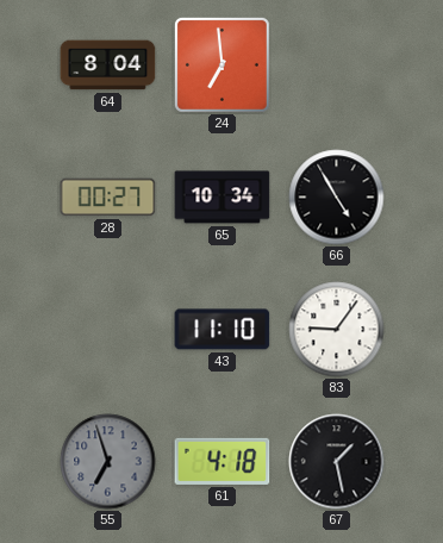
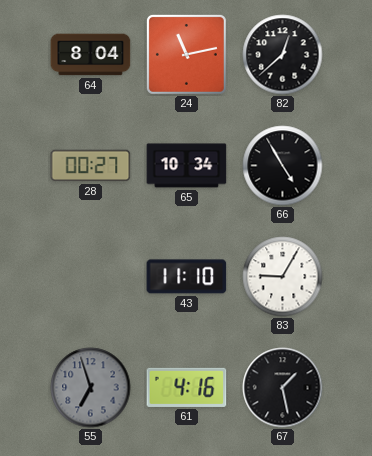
24: 6:59 -> 11:13
82: none -> 12:38
83: 9:06 -> 9:05
61: 4:18 -> 4:16
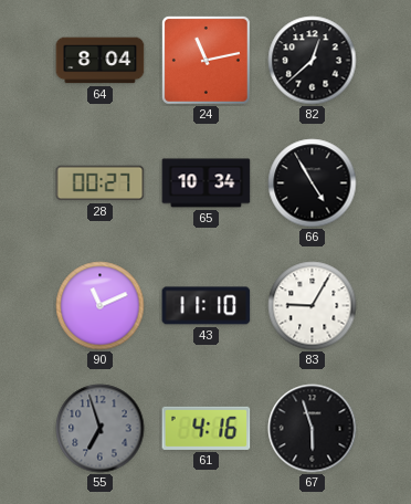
90: none -> 11:11
67: 1:28 -> 5:57
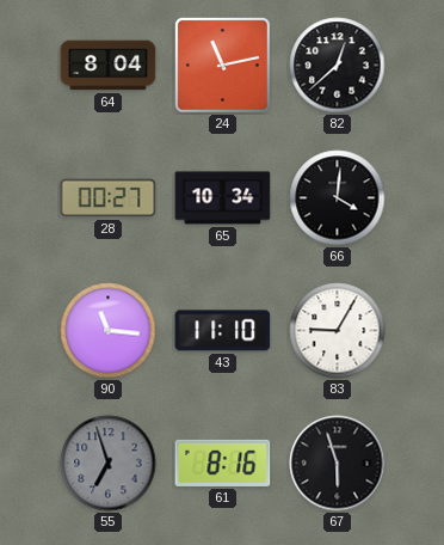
66: 4:55 -> 4:01
90: 11:11 -> 11:16
61: 4:16 -> 8:16
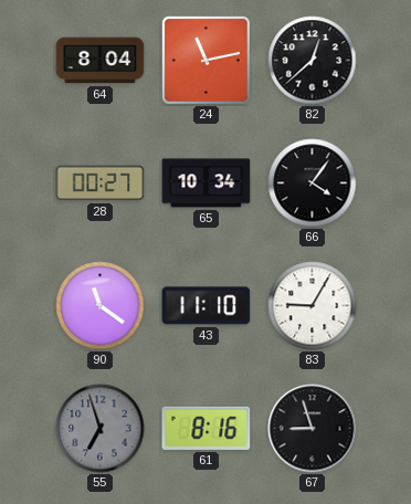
66: 4:01 -> 4:06
90: 11:16 -> 11:21
67: 5:57 -> 8:57
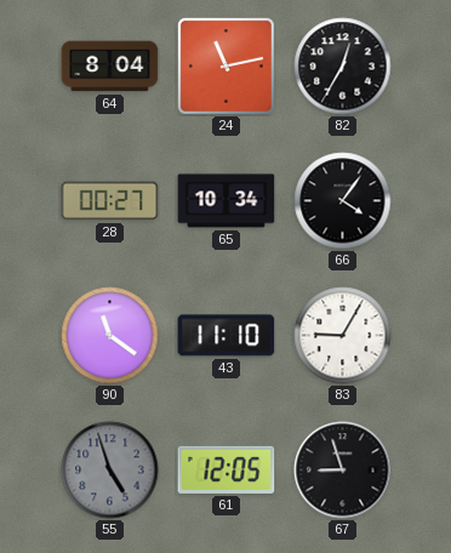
82: 12:38 -> 12:35
55: 6:57 -> 4:57
61: 8:16 -> 12:05
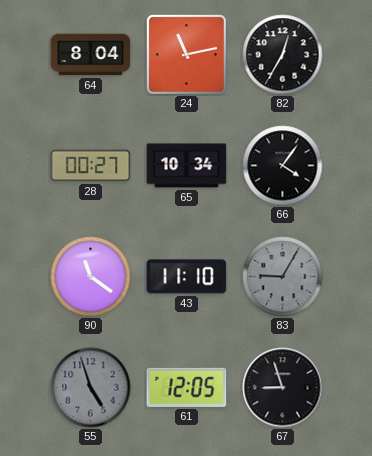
83 dial: white -> grey
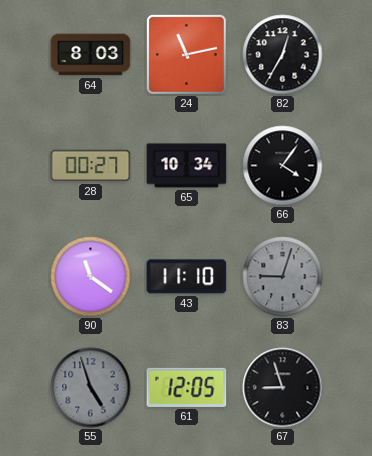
64: 8:04 -> 8:03
83: 9:05 -> 9:03
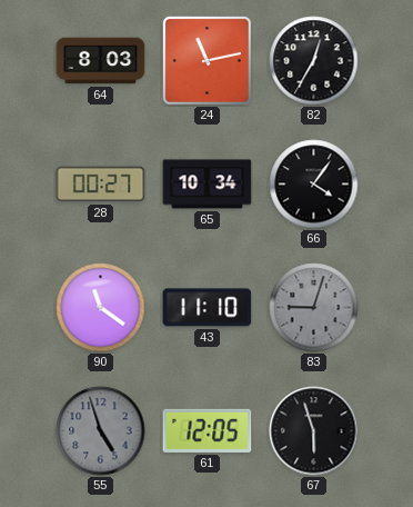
67: 8:57 -> 5:57
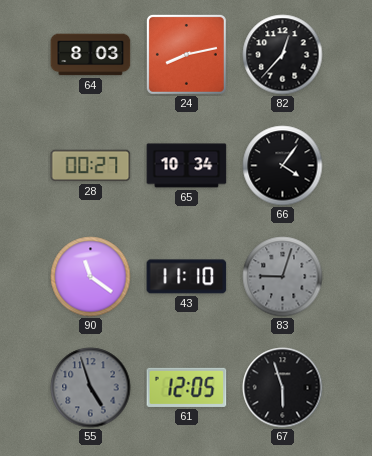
24: 11:13 -> 8:13
82: 12:35 -> 12:37
